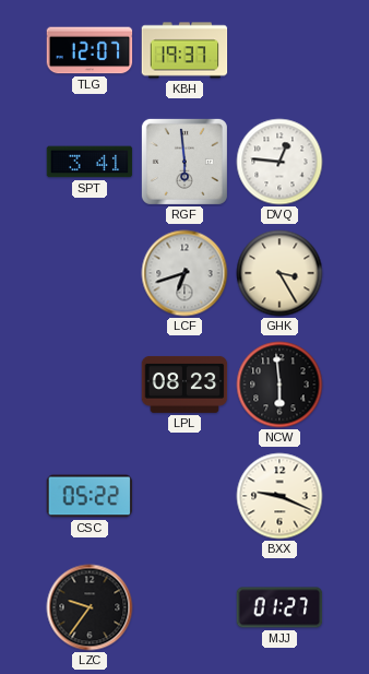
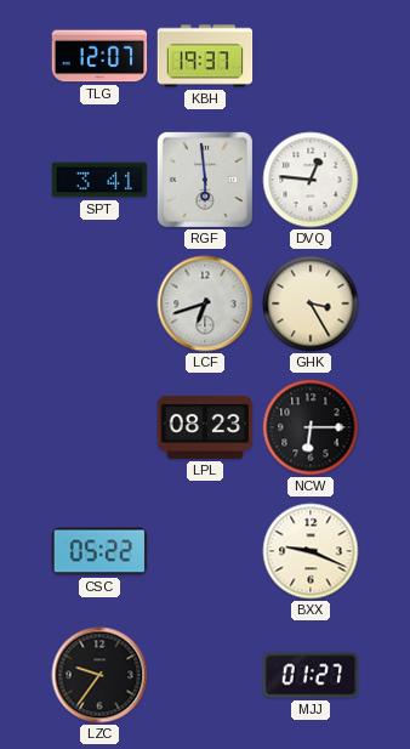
NCW: 5:59 -> 6:15
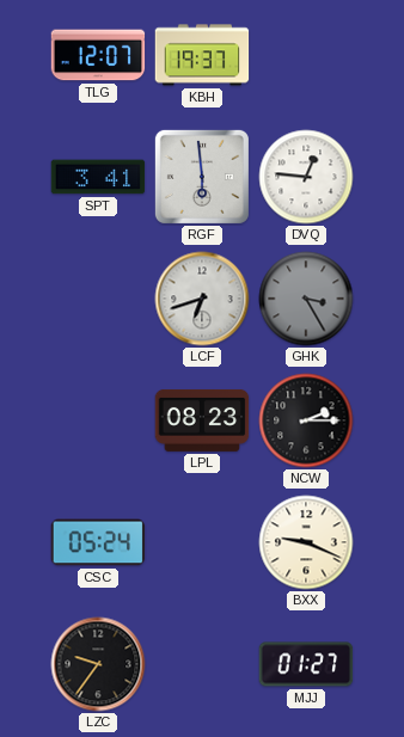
GHK dial: cream -> grey
NCW: 6:15 -> 2:15
CSC: 05:22 -> 05:24
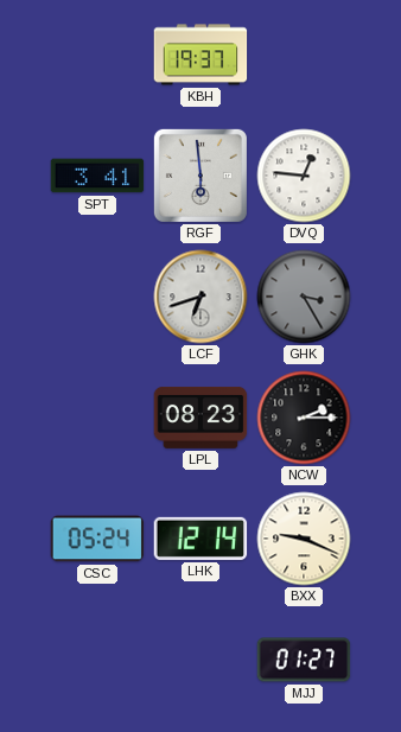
TLG: 12:07 -> none
LHK: none -> 12:14
LZC: 9:36 -> none
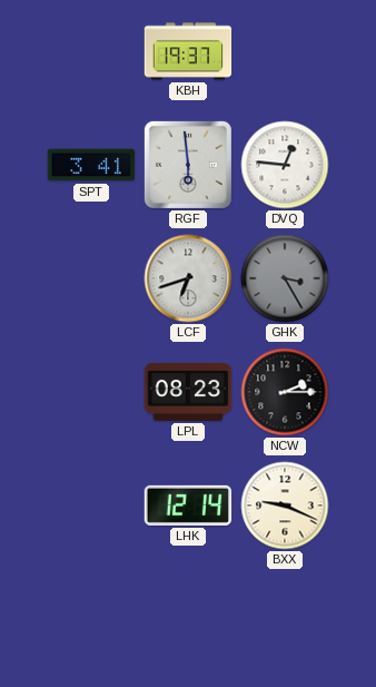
CSC: 05:24 -> none
MJJ: 01:27 -> none
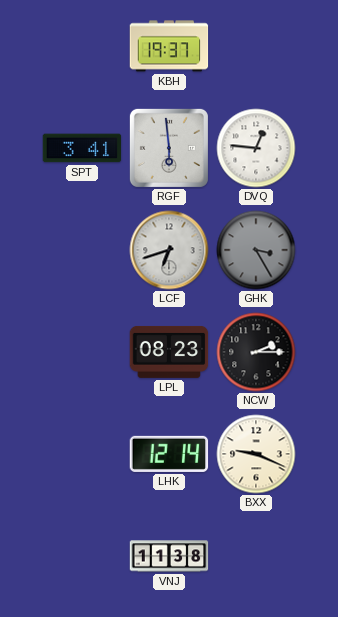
VNJ: none -> 11:38
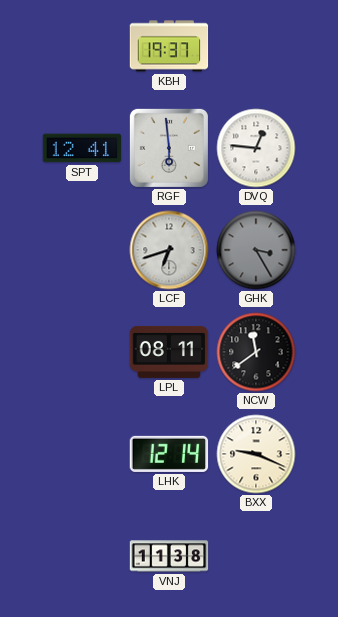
SPT: 3:41 -> 12:41
LPL: 08:23 -> 08:11
NCW: 2:15 -> 11:39
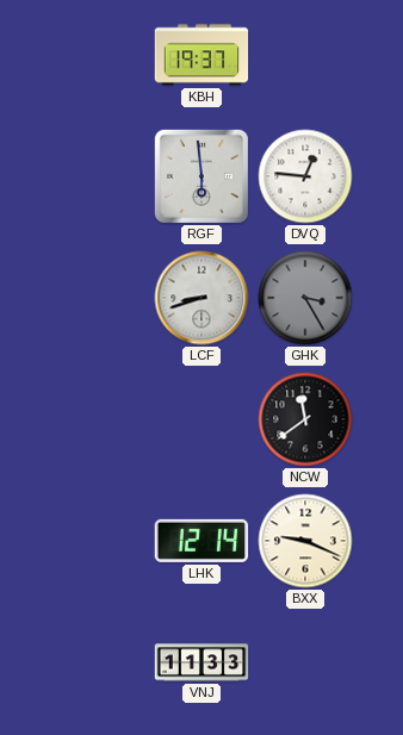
SPT: 12:41 -> none
LCF: 6:42 -> 8:42
LPL: 08:11 -> none
VNJ: 11:38 -> 11:33
